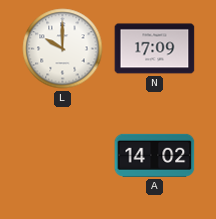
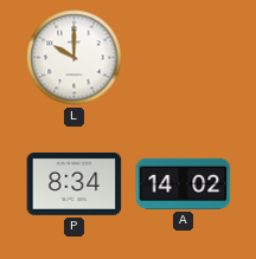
N: 17:09 -> none
P: none -> 8:34
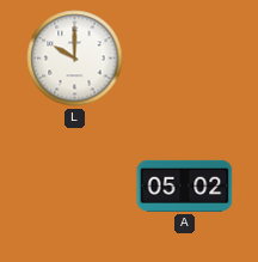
P: 8:34 -> none
A: 14:02 -> 05:02
